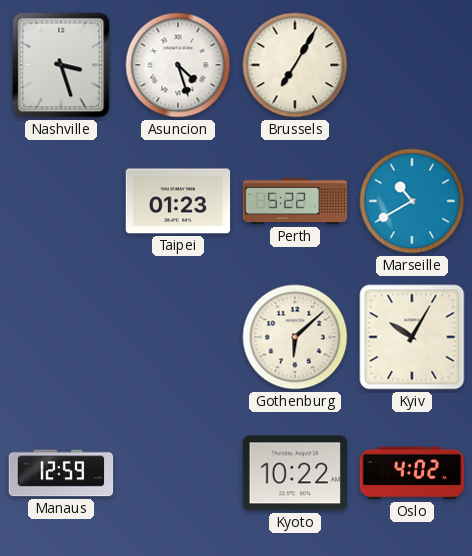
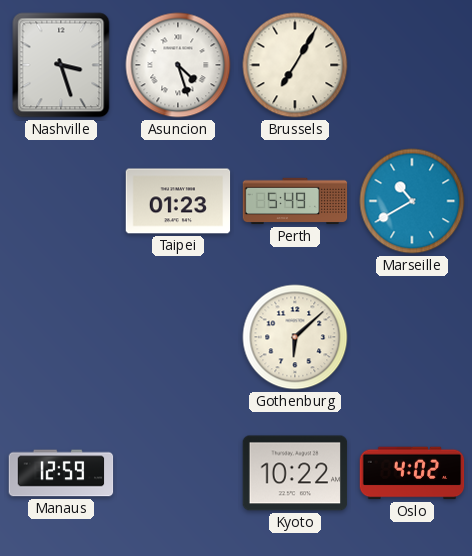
Perth: 5:22 -> 5:49
Kyiv: 10:05 -> none
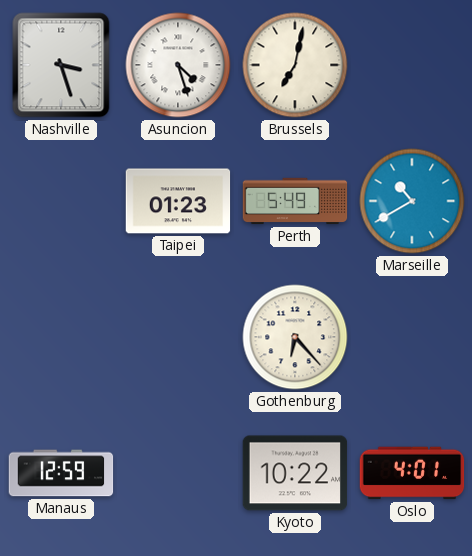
Brussels: 7:05 -> 7:02
Gothenburg: 6:08 -> 6:23
Oslo: 4:02 -> 4:01
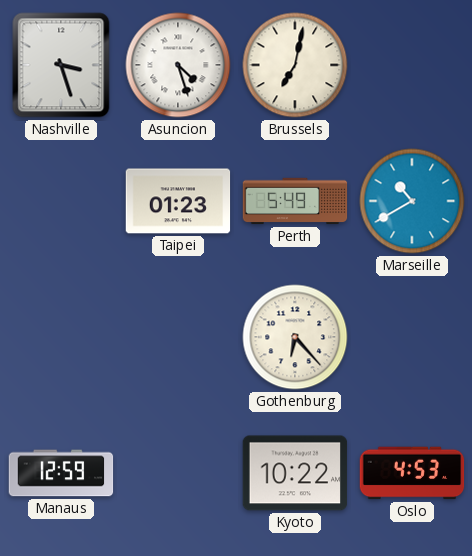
Oslo: 4:01 -> 4:53
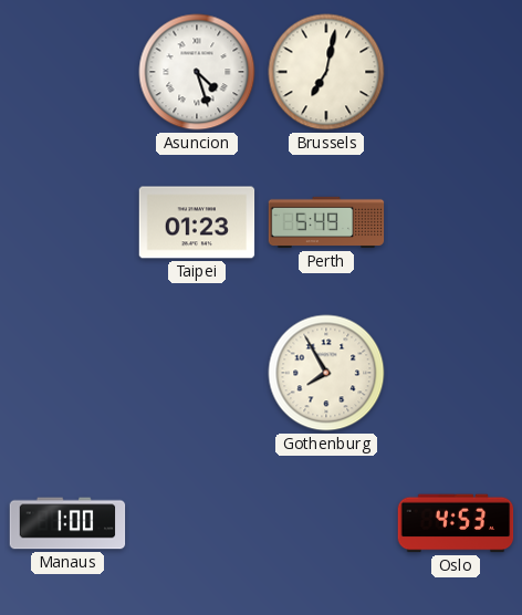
Nashville: 3:27 -> none
Marseille: 10:40 -> none
Gothenburg: 6:23 -> 7:55
Manaus: 12:59 -> 1:00
Kyoto: 10:22 -> none
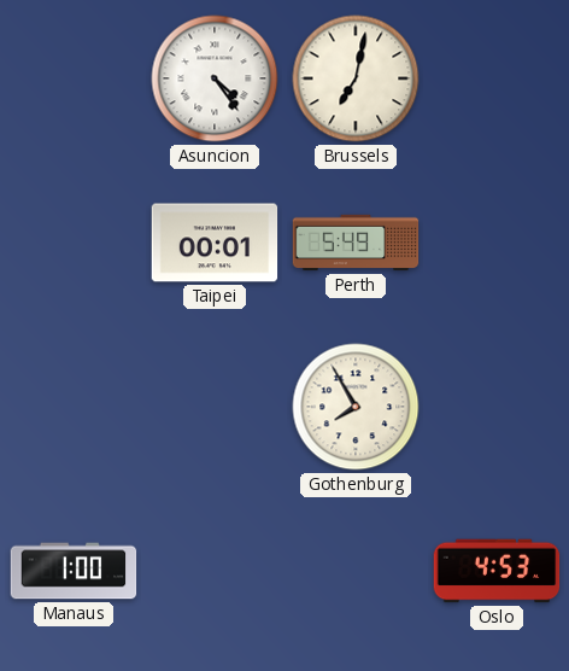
Asuncion: 4:27 -> 4:24
Taipei: 01:23 -> 00:01
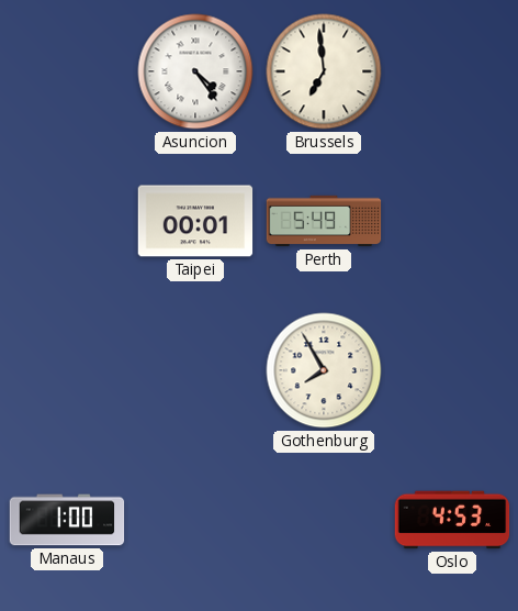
Brussels: 7:02 -> 6:59
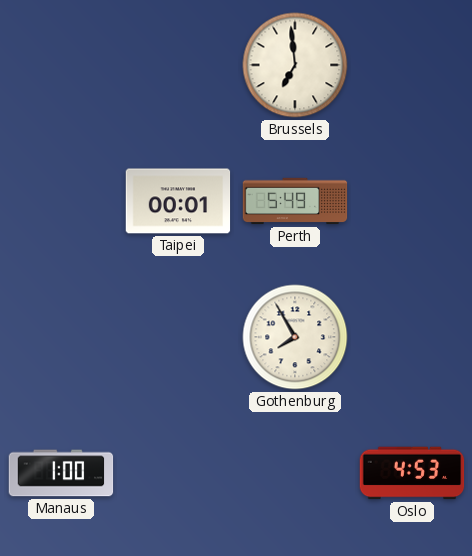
Asuncion: 4:24 -> none
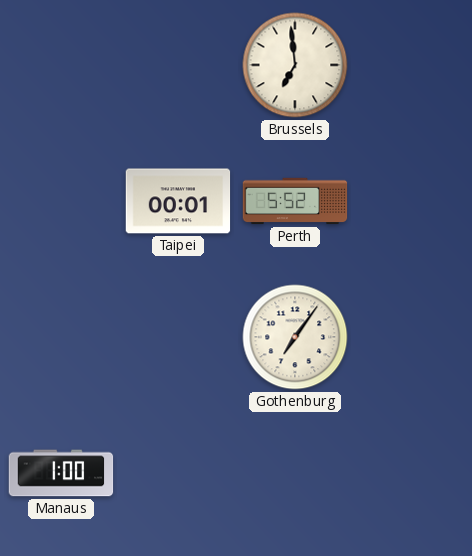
Perth: 5:49 -> 5:52
Gothenburg: 7:55 -> 7:06
Oslo: 4:53 -> none
